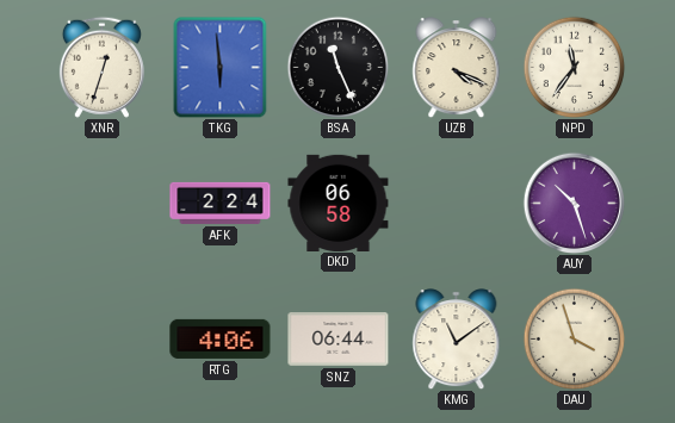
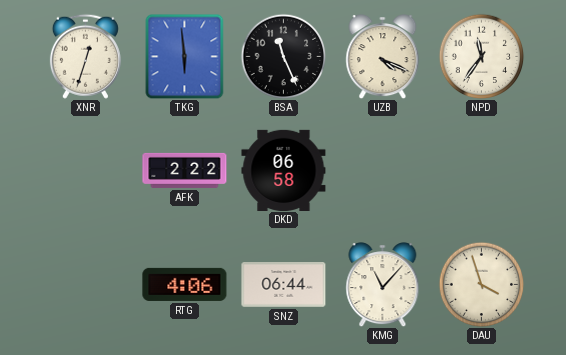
AFK: 2:24 -> 2:22
AUY: 10:27 -> none
KMG: 11:09 -> 11:07
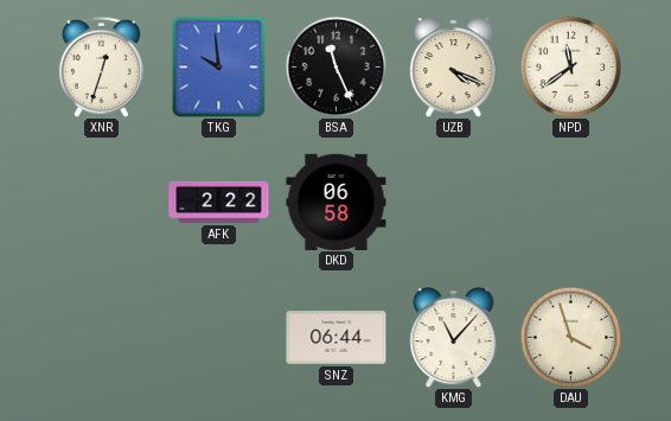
TKG: 5:59 -> 9:59
NPD: 11:36 -> 11:39
RTG: 4:06 -> none
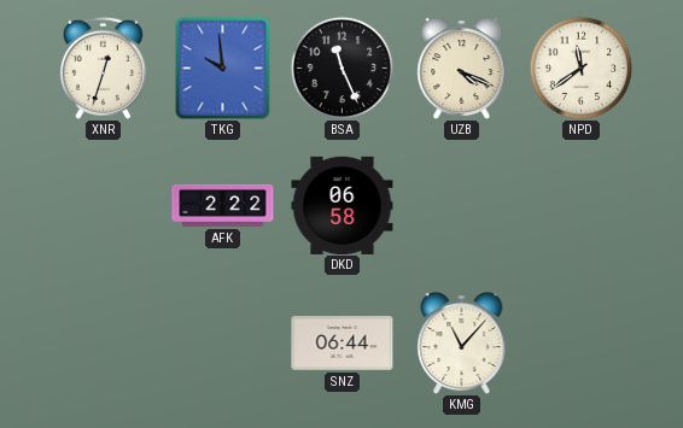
DAU: 3:57 -> none
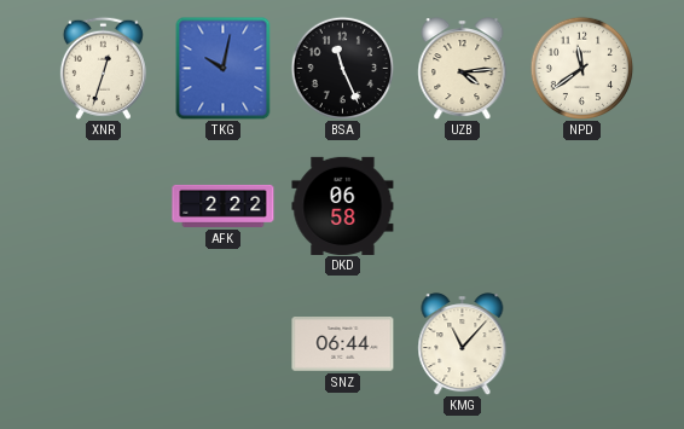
TKG: 9:59 -> 10:02
UZB: 4:19 -> 4:14
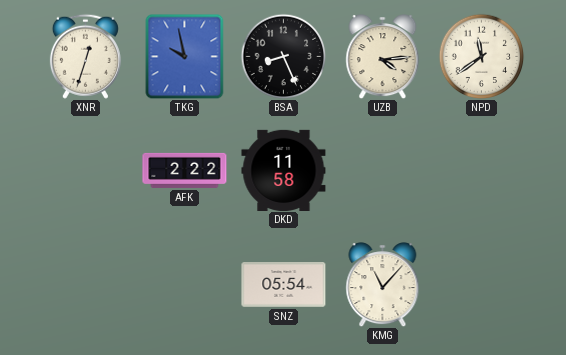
TKG: 10:02 -> 9:58
BSA: 11:26 -> 8:26
DKD: 06:58 -> 11:58
SNZ: 06:44 -> 05:54
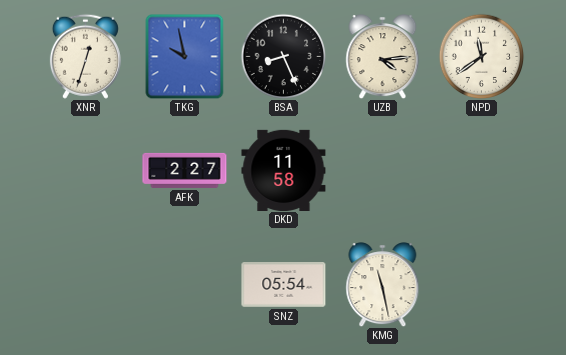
AFK: 2:22 -> 2:27
KMG: 11:07 -> 11:28
